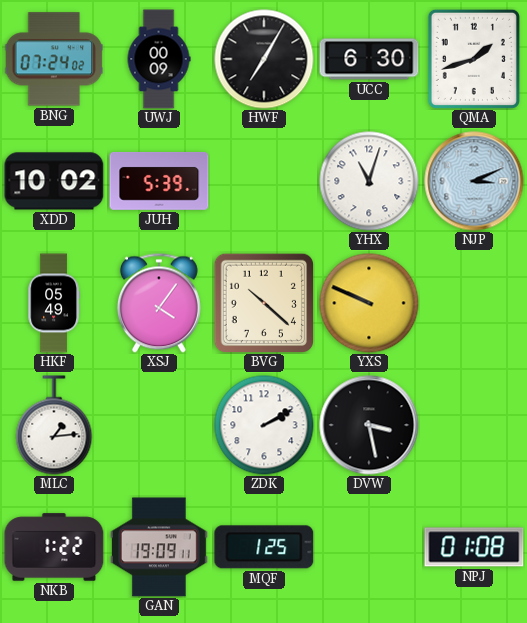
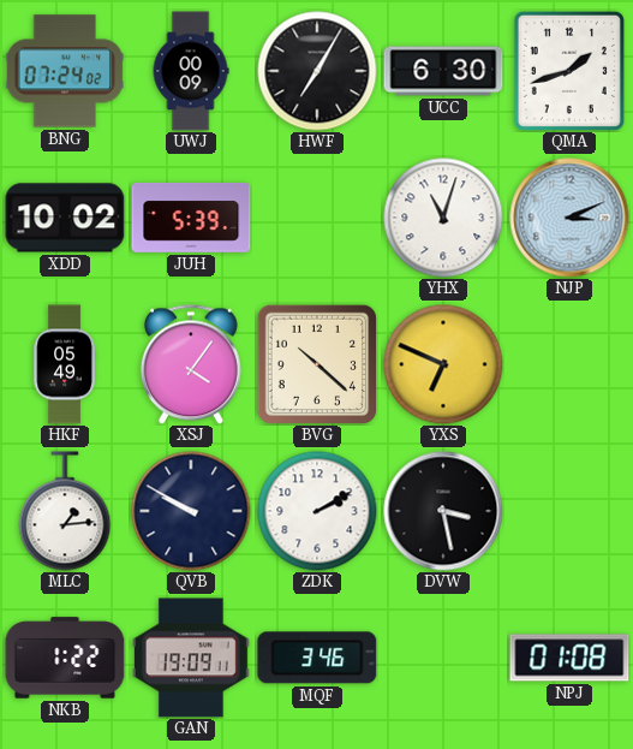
YXS: 9:49 -> 6:49
QVB: none -> 9:50
MQF: 1:25 -> 3:46
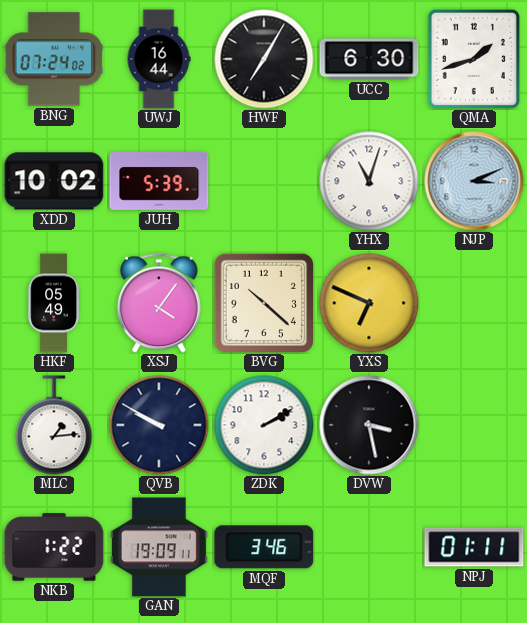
UWJ: 00:09 -> 16:44
NPJ: 01:08 -> 01:11
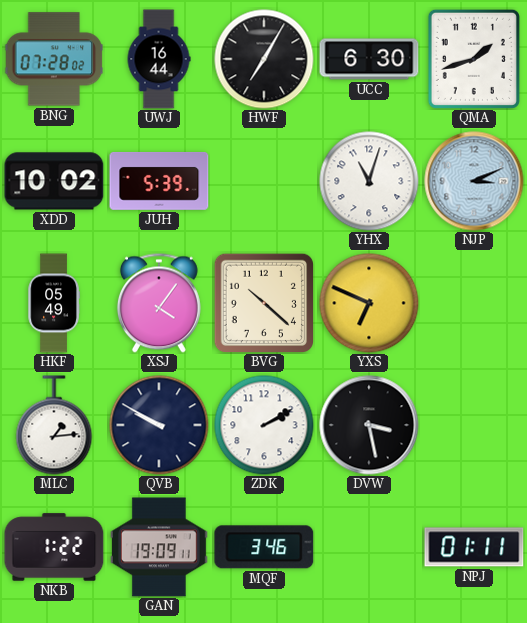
BNG: 07:24 -> 07:28
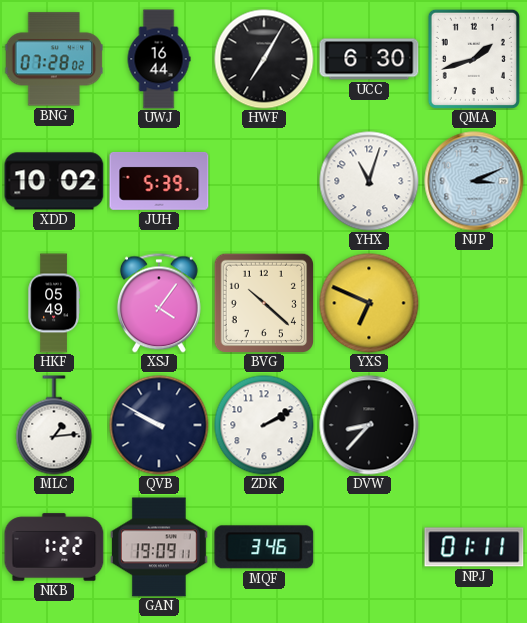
DVW: 3:28 -> 8:37
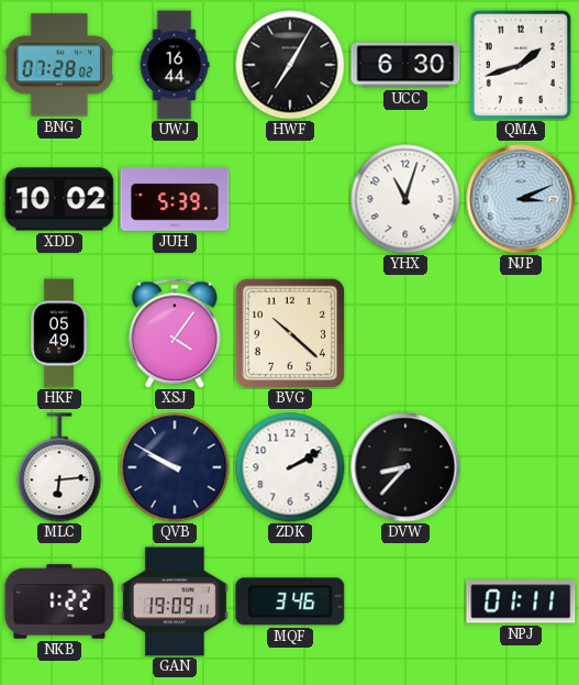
YXS: 6:49 -> none
MLC: 1:14 -> 6:14
